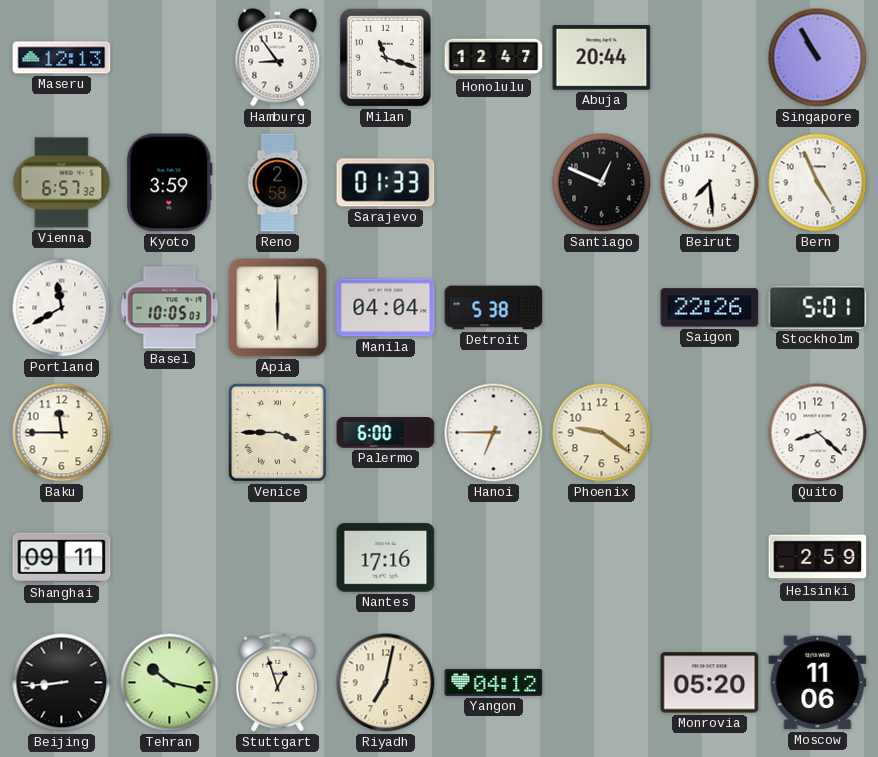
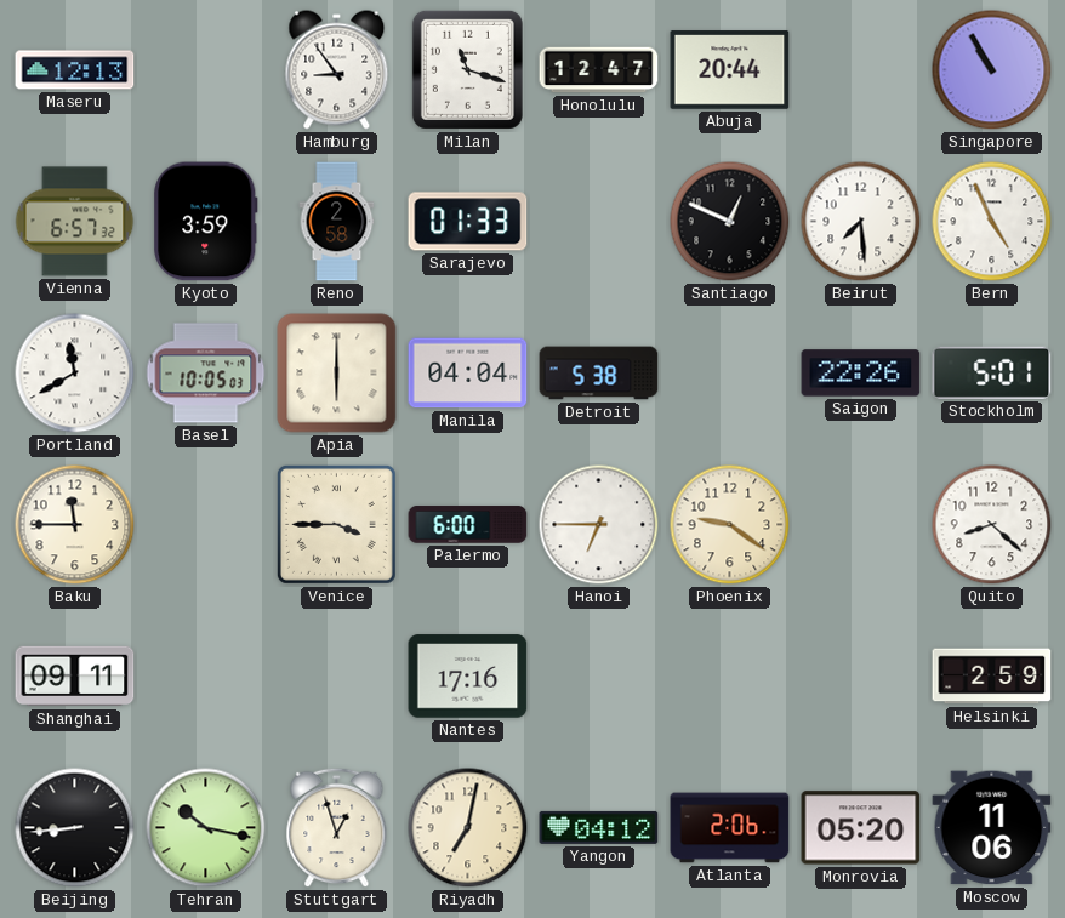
Atlanta: none -> 2:06
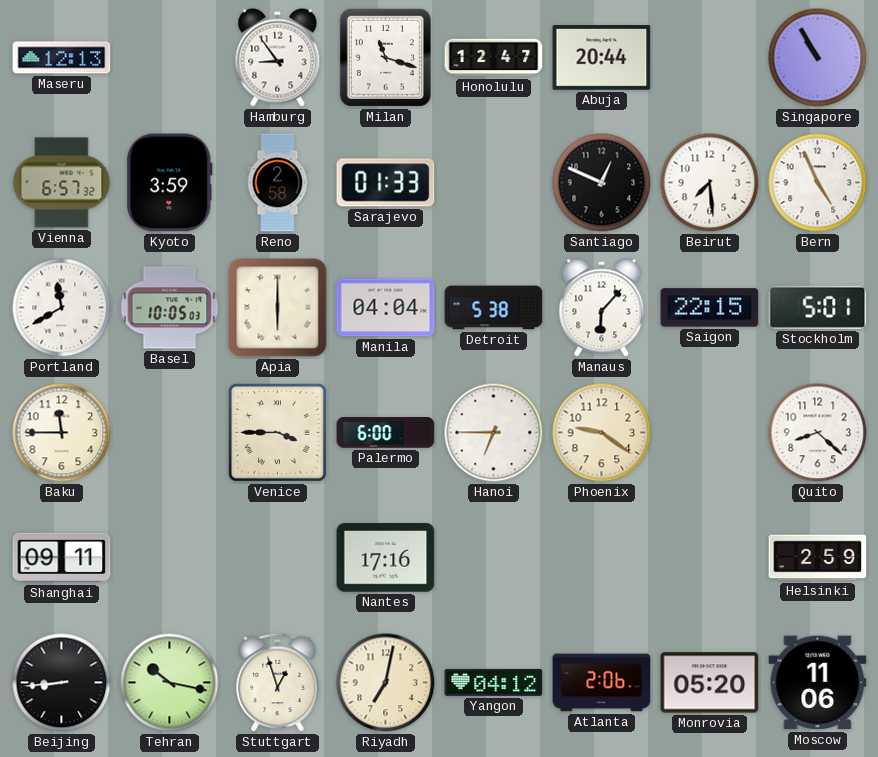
Manaus: none -> 6:07
Saigon: 22:26 -> 22:15
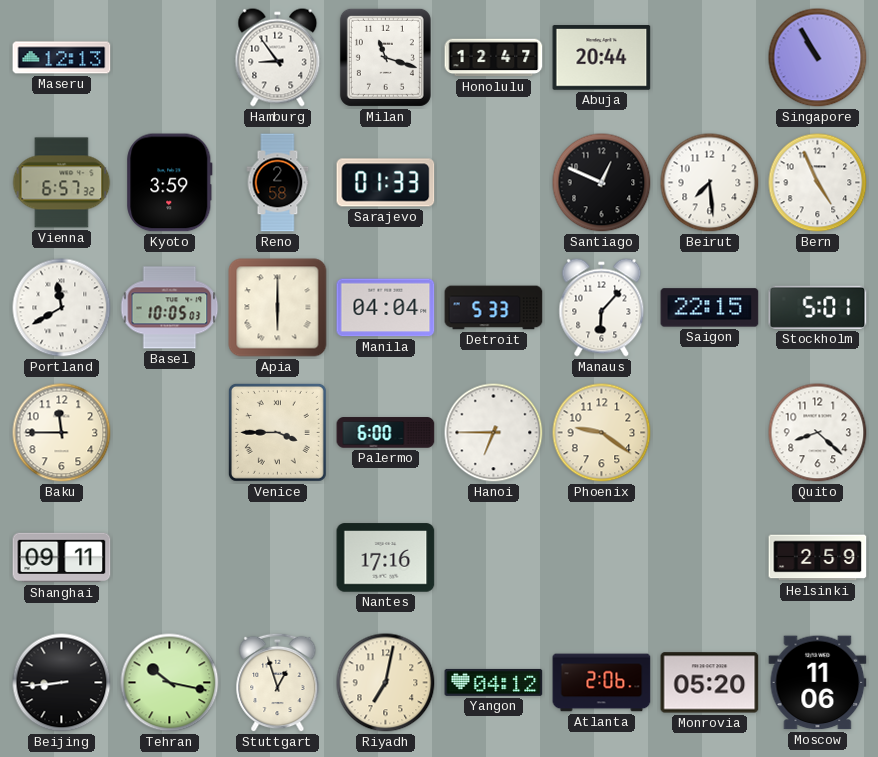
Detroit: 5:38 -> 5:33
